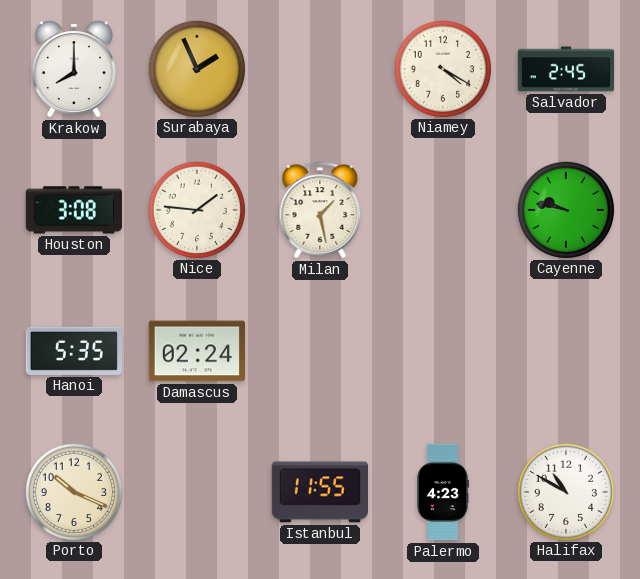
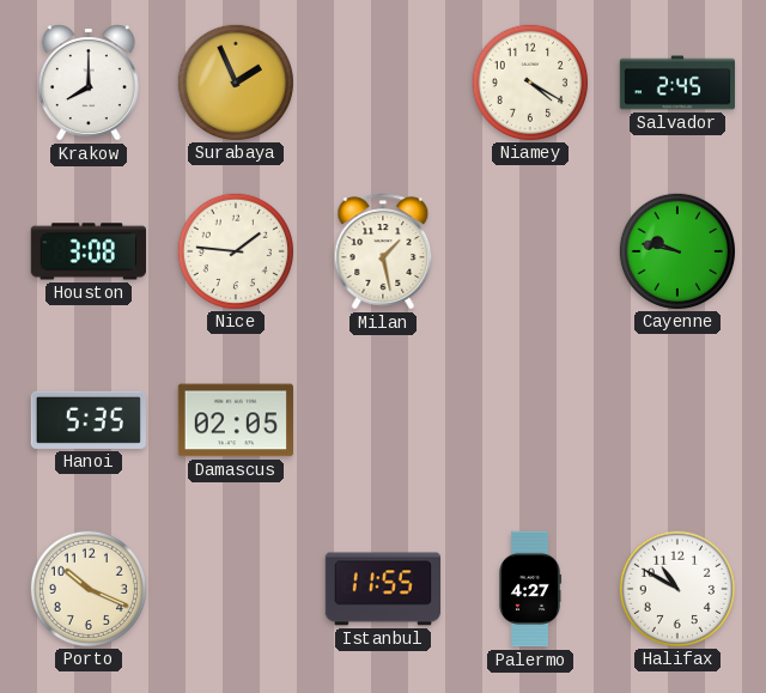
Damascus: 02:24 -> 02:05
Palermo: 4:23 -> 4:27
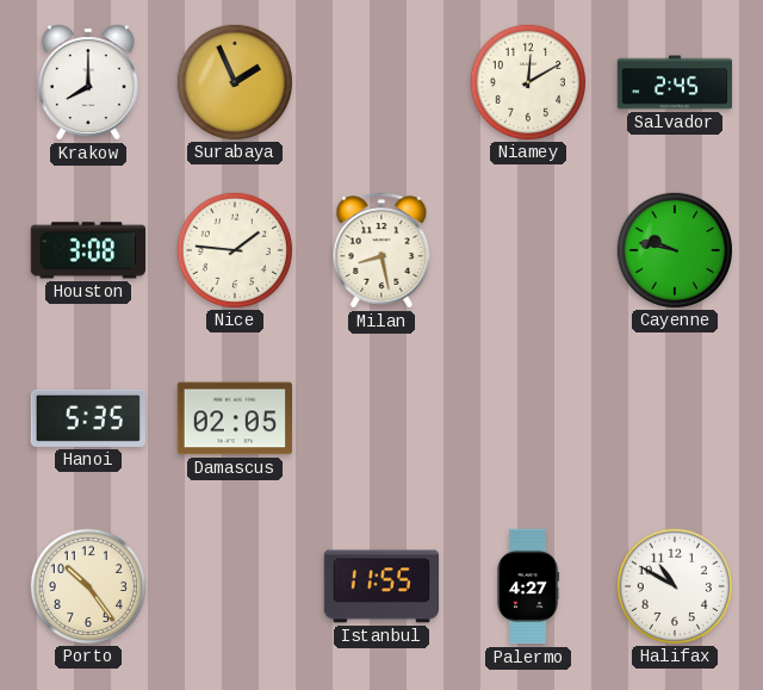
Niamey: 4:20 -> 12:10
Milan: 1:28 -> 8:28
Porto: 10:19 -> 10:24
